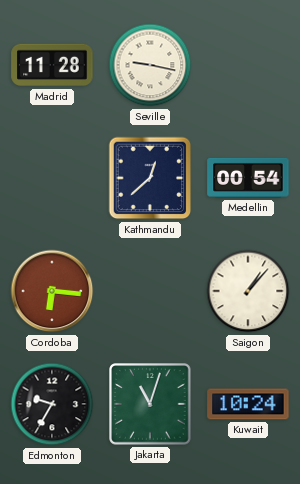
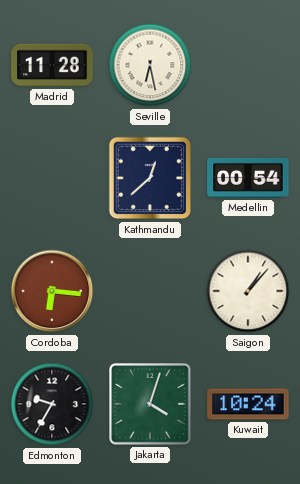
Seville: 9:17 -> 6:28
Jakarta: 11:03 -> 4:03
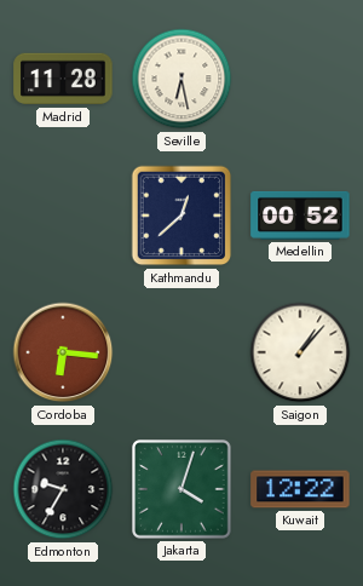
Medellin: 00:54 -> 00:52
Kuwait: 10:24 -> 12:22
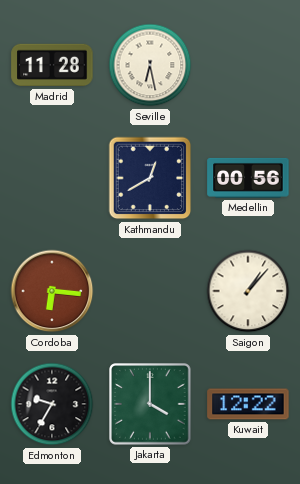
Kathmandu: 12:38 -> 12:40
Medellin: 00:52 -> 00:56
Jakarta: 4:03 -> 4:00
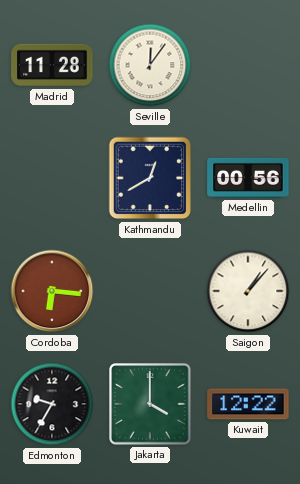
Seville: 6:28 -> 12:06
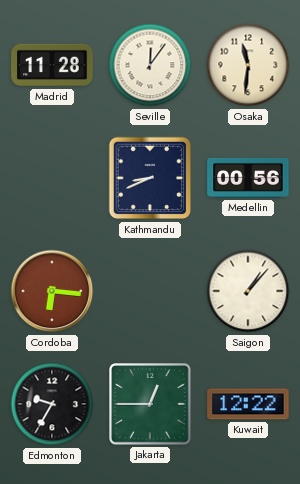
Osaka: none -> 11:31
Kathmandu: 12:40 -> 8:41
Jakarta: 4:00 -> 12:45
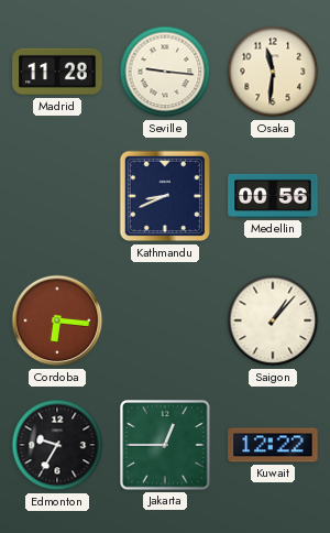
Seville: 12:06 -> 9:16
